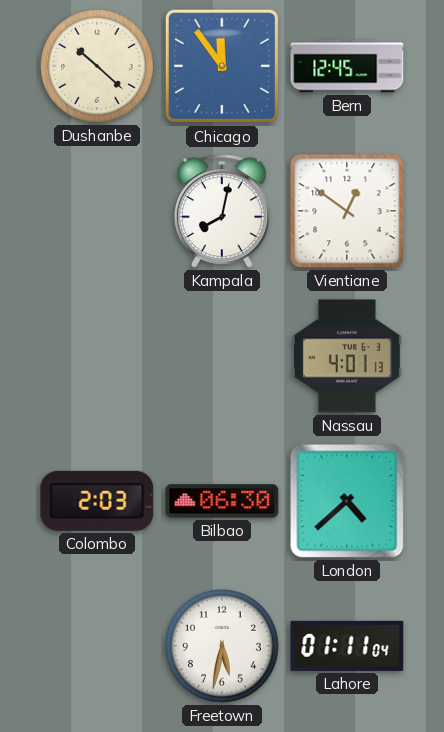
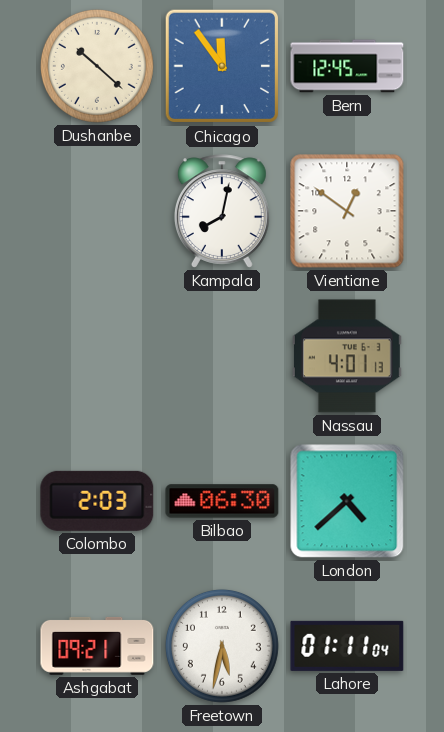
Ashgabat: none -> 09:21
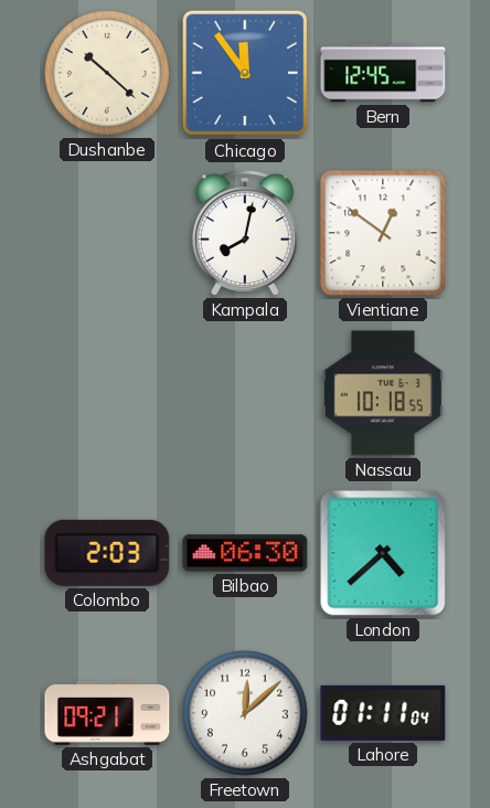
Nassau: 4:01 -> 10:18
Freetown: 5:32 -> 12:08
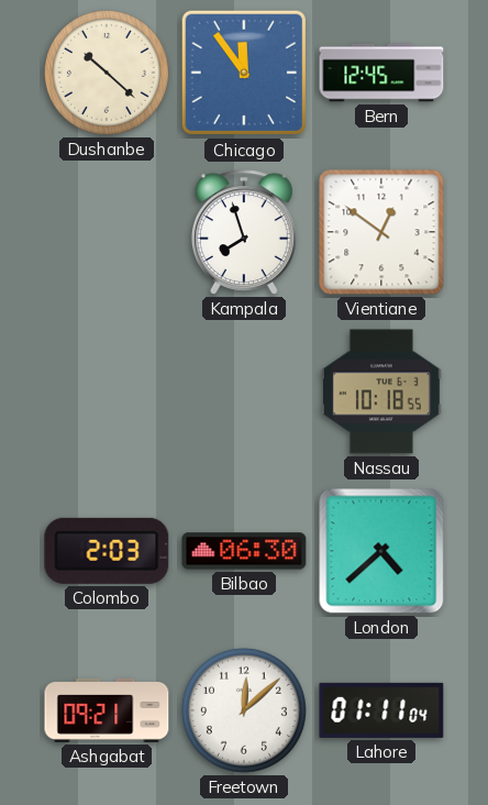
Kampala: 8:02 -> 7:57
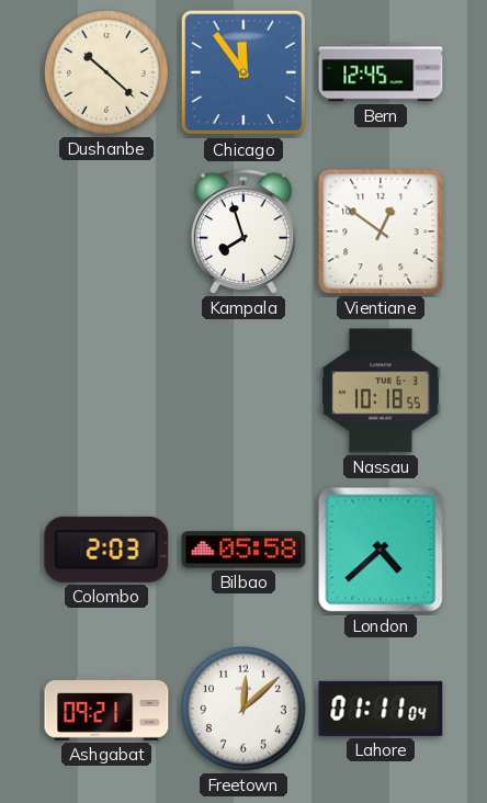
Bilbao: 06:30 -> 05:58
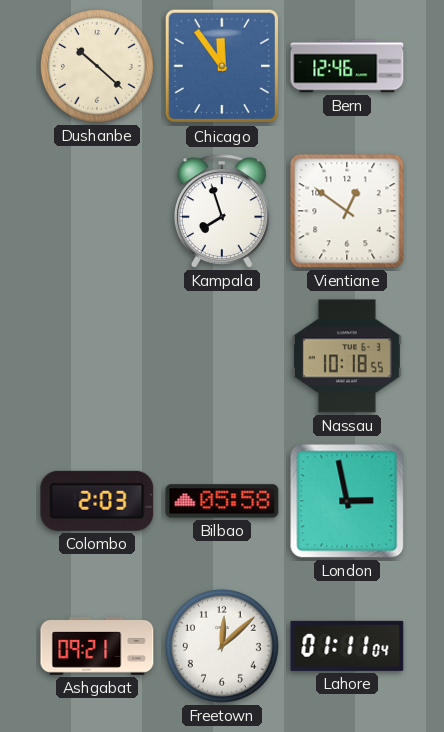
Bern: 12:45 -> 12:46
London: 4:38 -> 2:58
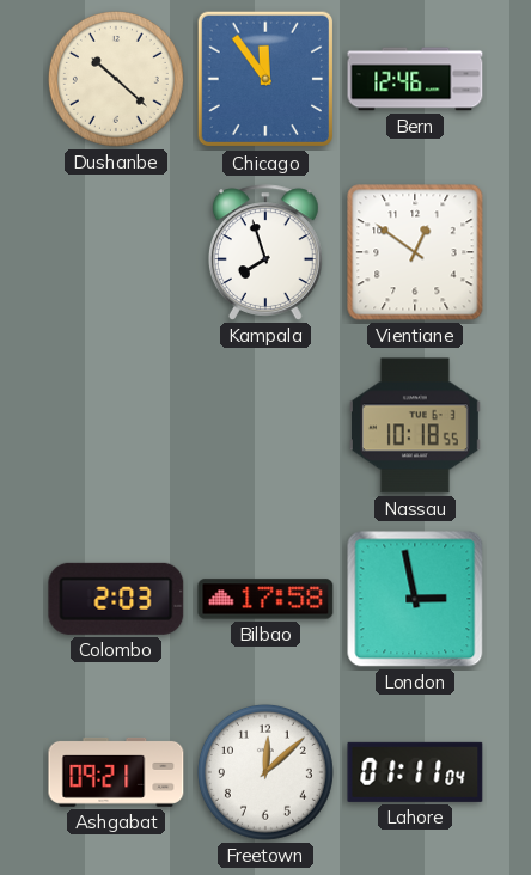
Bilbao: 05:58 -> 17:58
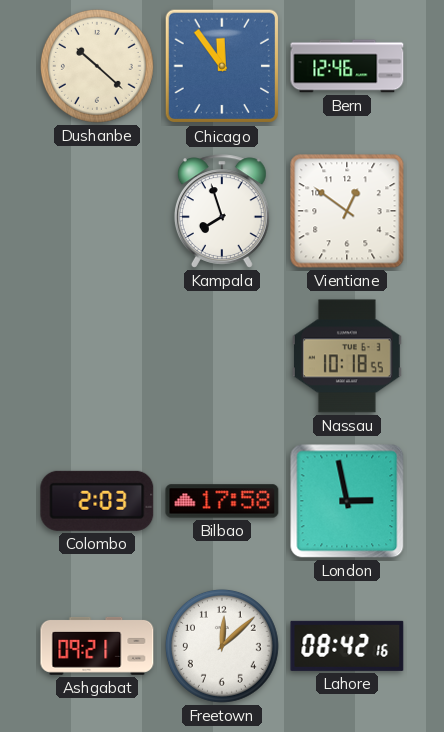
Lahore: 01:11 -> 08:42
